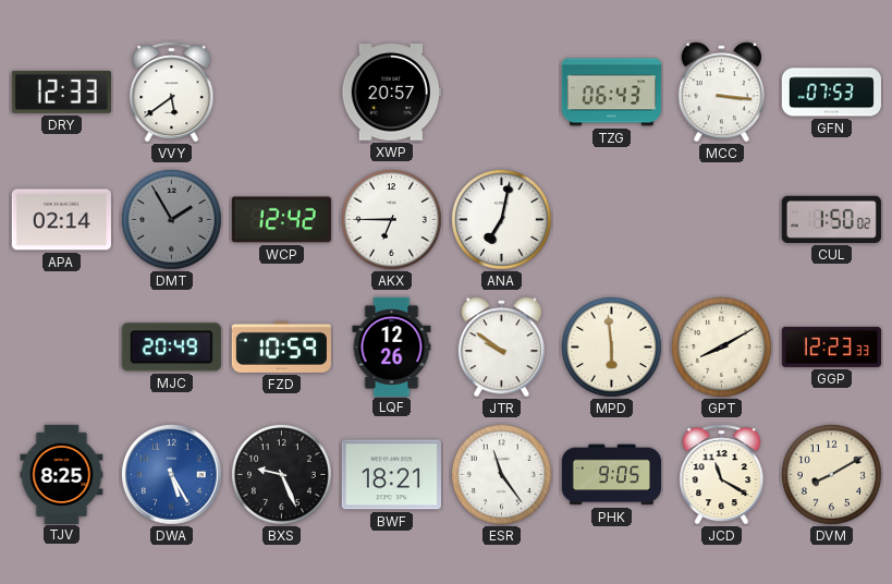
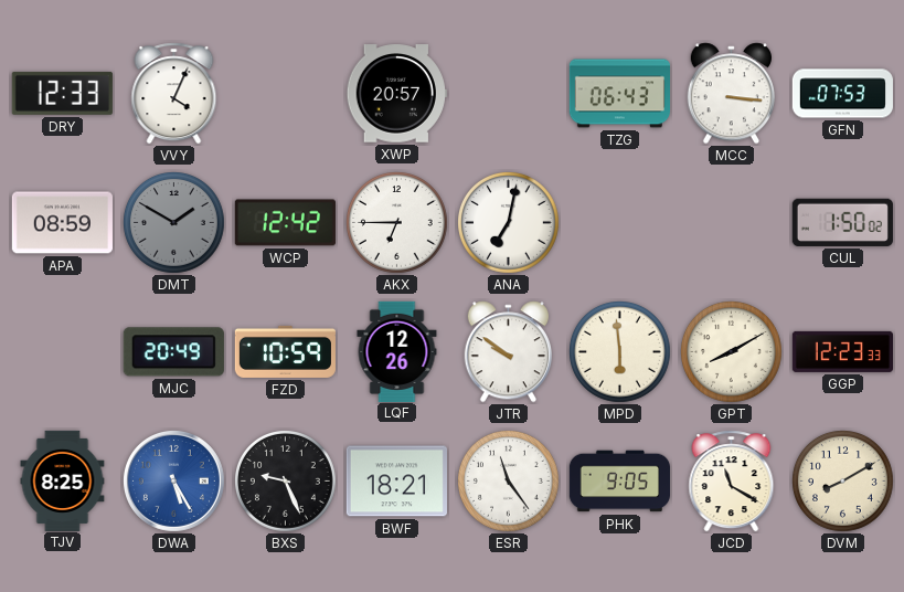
VVY: 5:39 -> 4:04
APA: 02:14 -> 08:59
DMT: 1:55 -> 1:50
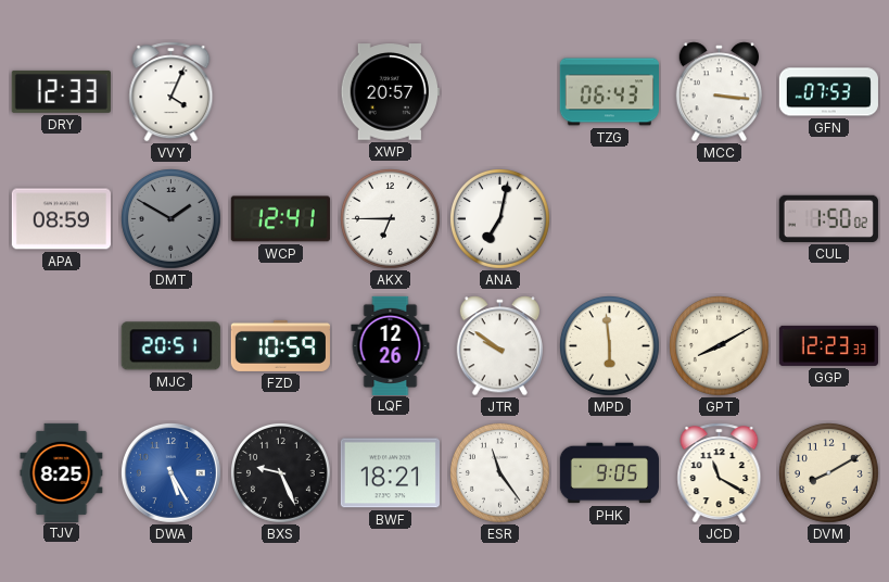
WCP: 12:42 -> 12:41
MJC: 20:49 -> 20:51
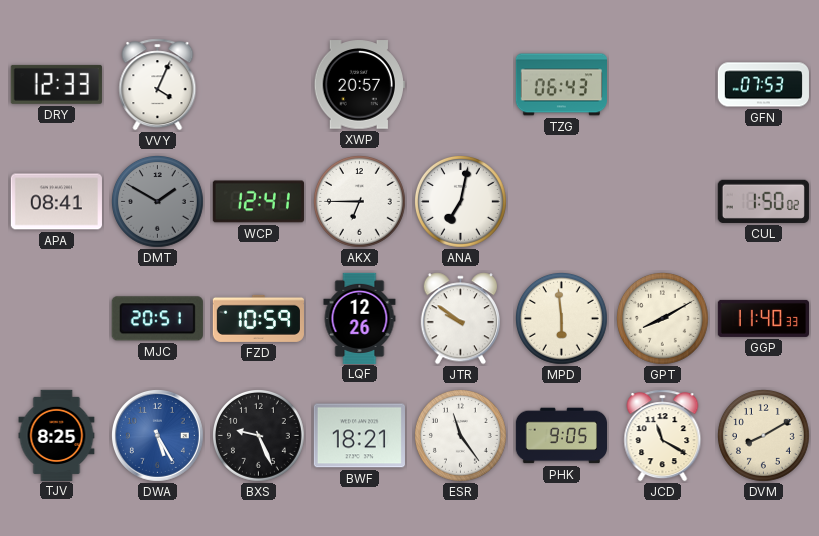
MCC: 3:16 -> none
APA: 08:59 -> 08:41
GGP: 12:23 -> 11:40
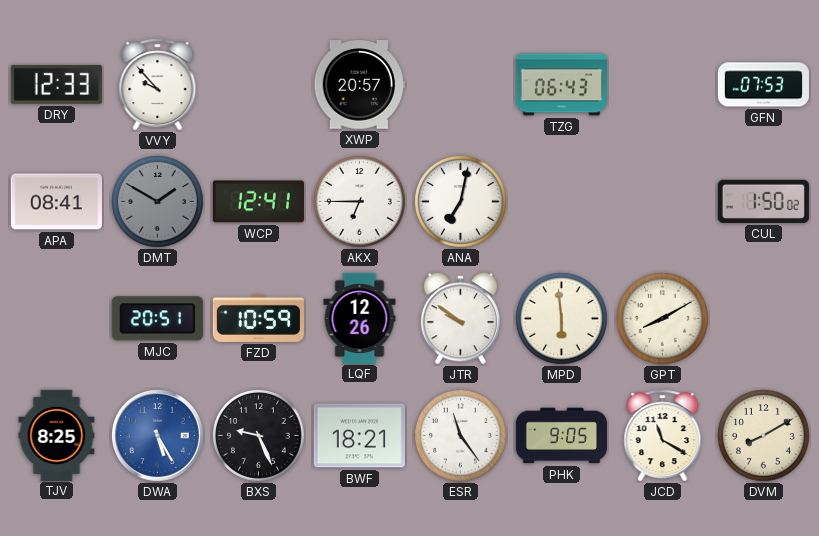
VVY: 4:04 -> 9:53
GGP: 11:40 -> none
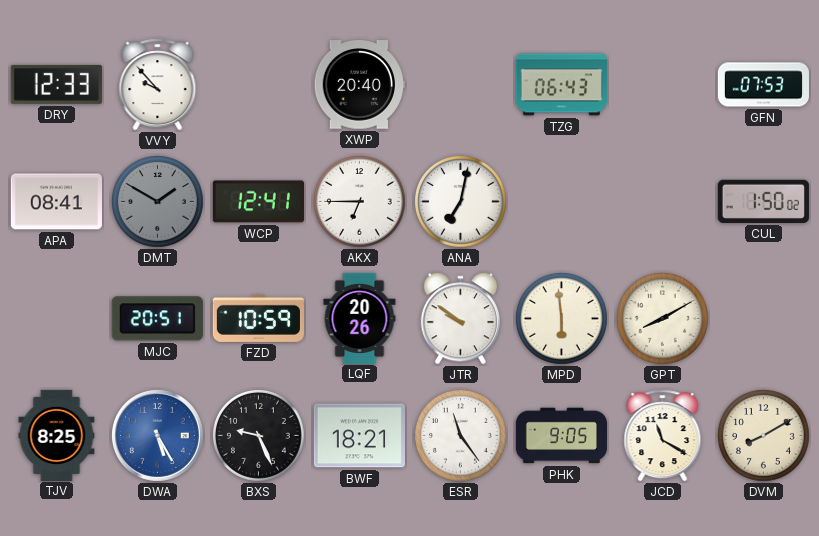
XWP: 20:57 -> 20:40
LQF: 12:26 -> 20:26
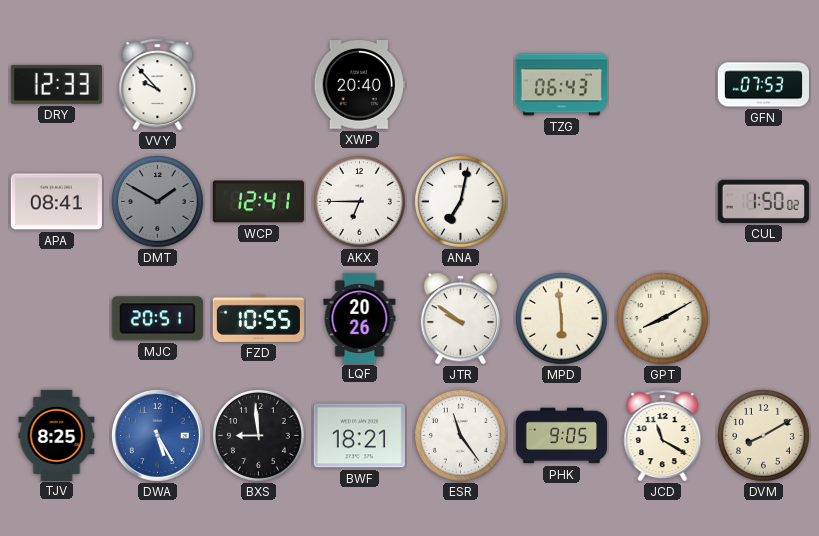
FZD: 10:59 -> 10:55
BXS: 9:26 -> 8:59
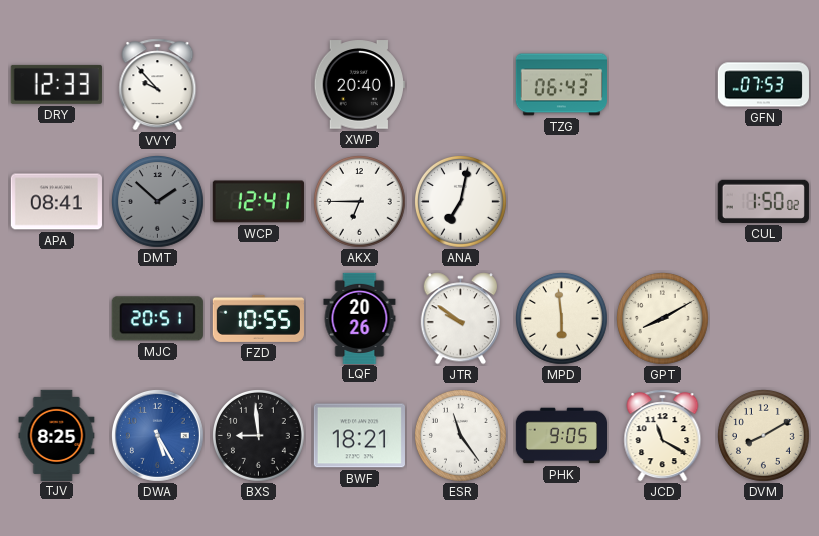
DMT: 1:50 -> 1:52
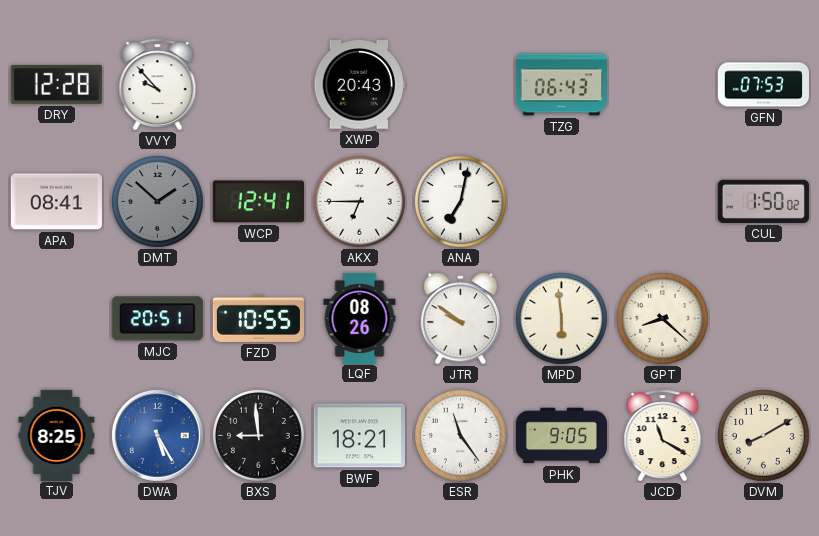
DRY: 12:33 -> 12:28
XWP: 20:40 -> 20:43
LQF: 20:26 -> 08:26
GPT: 8:10 -> 8:22
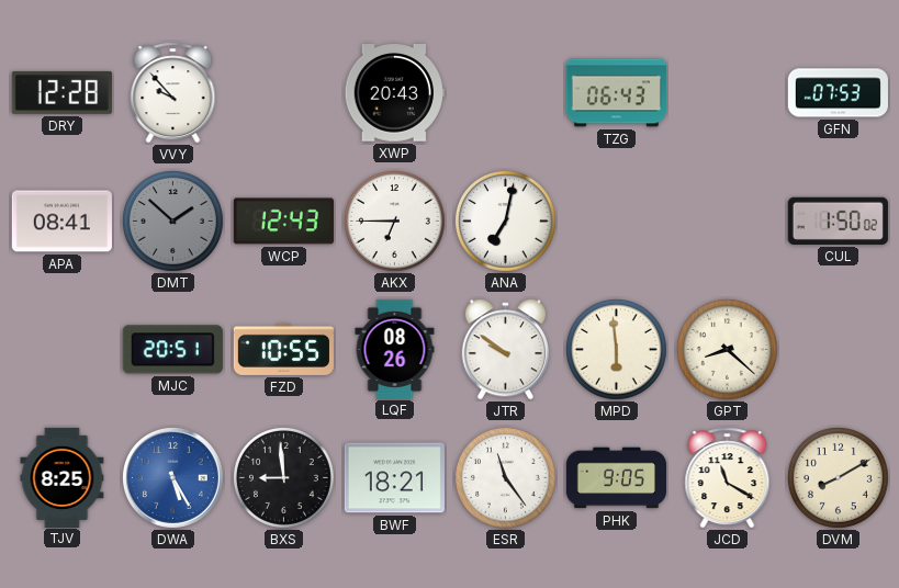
WCP: 12:41 -> 12:43
